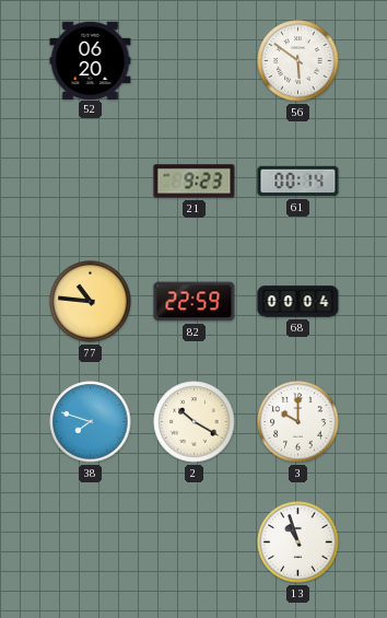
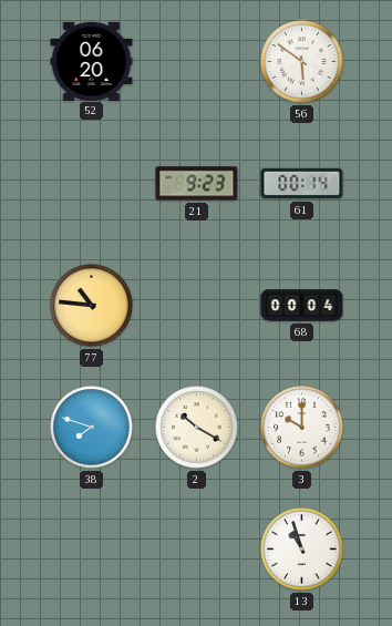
82: 22:59 -> none
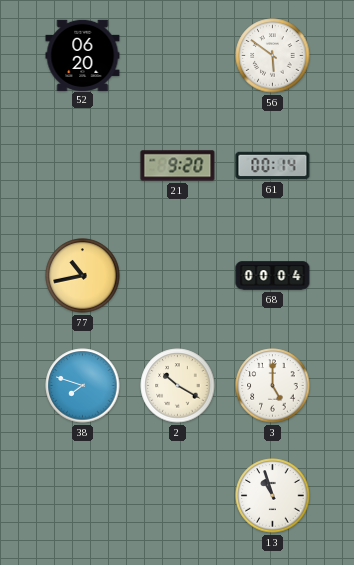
21: 9:23 -> 9:20
77: 10:46 -> 10:43
3: 10:00 -> 5:00
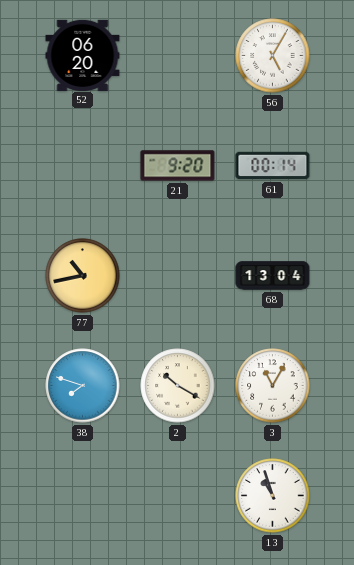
56: 5:51 -> 5:05
68: 00:04 -> 13:04
3: 5:00 -> 11:05
